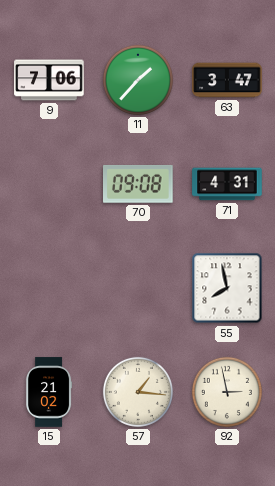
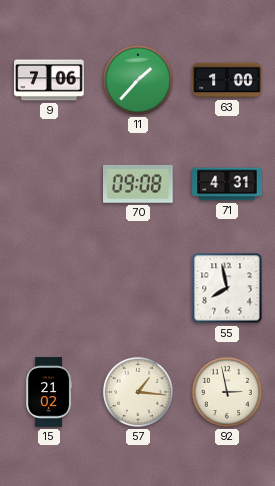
63: 3:47 -> 1:00
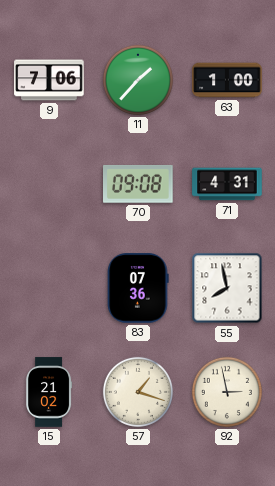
83: none -> 07:36
57: 1:16 -> 1:18
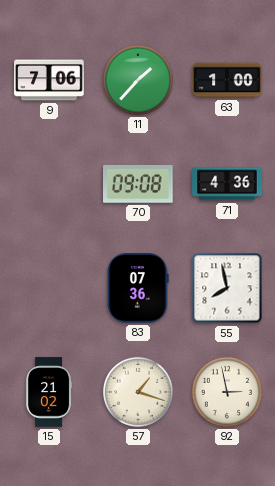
71: 4:31 -> 4:36
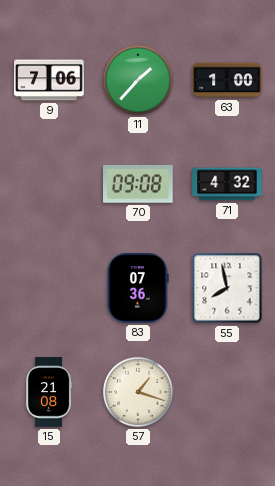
71: 4:36 -> 4:32
15: 21:02 -> 21:08
92: 2:58 -> none
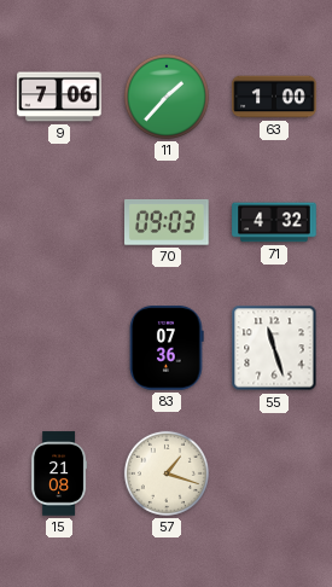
70: 09:08 -> 09:03
55: 7:58 -> 11:27
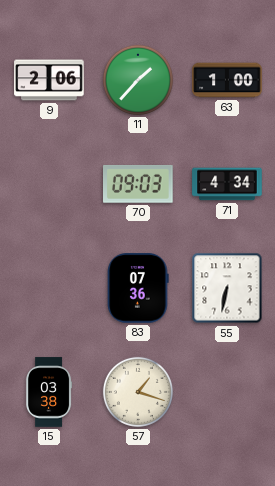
9: 7:06 -> 2:06
71: 4:32 -> 4:34
55: 11:27 -> 6:32
15: 21:08 -> 03:38
